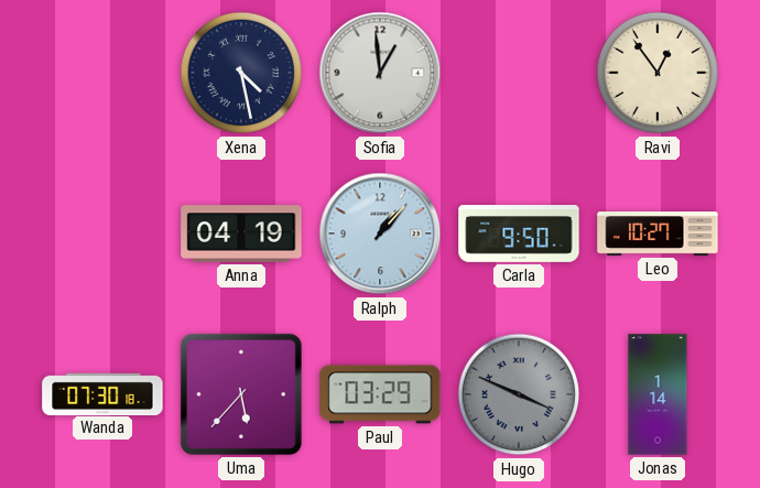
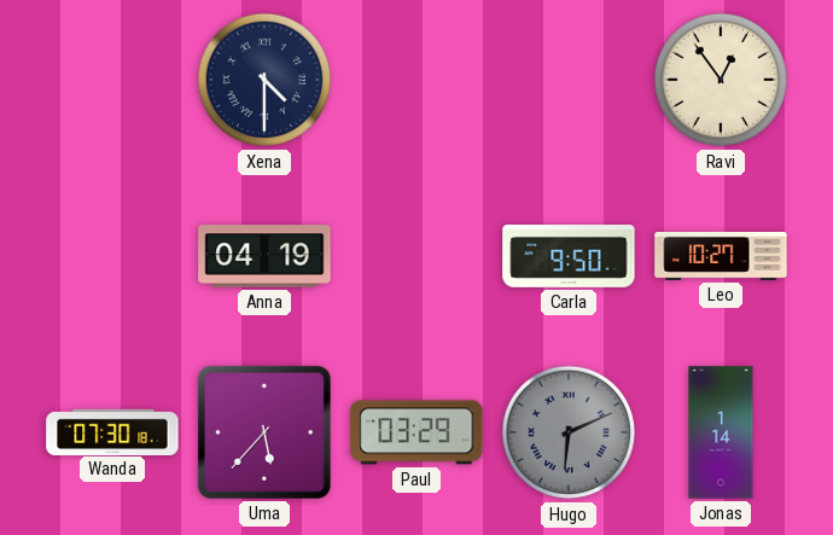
Xena: 4:28 -> 4:30
Sofia: 12:59 -> none
Ralph: 1:07 -> none
Hugo: 3:49 -> 6:11
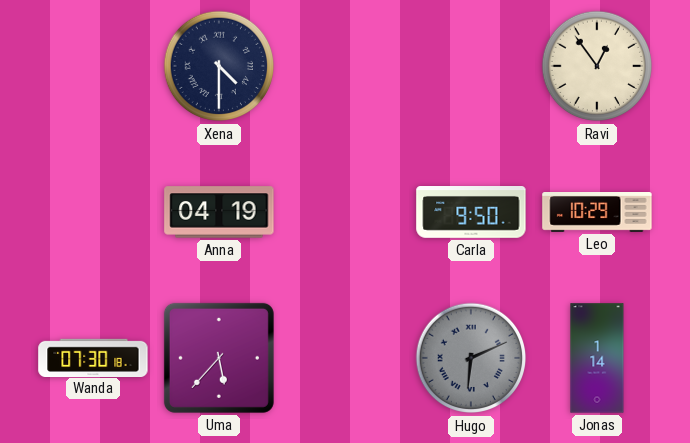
Leo: 10:27 -> 10:29
Paul: 03:29 -> none
